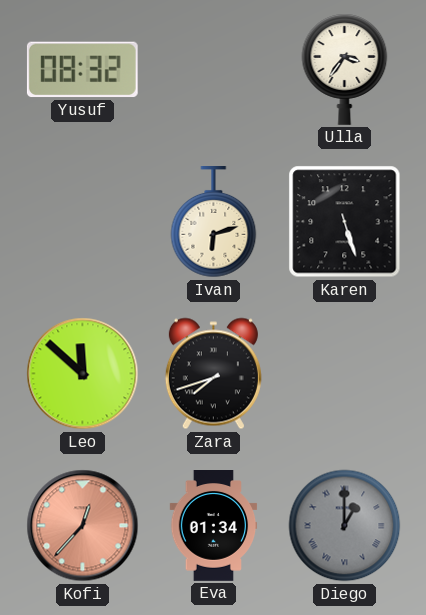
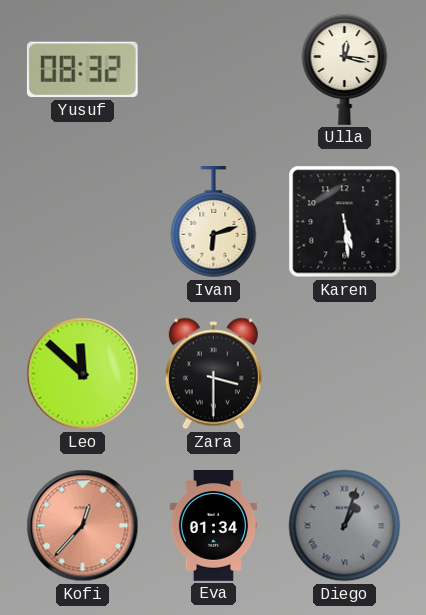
Ulla: 3:36 -> 12:17
Karen: 5:27 -> 5:29
Zara: 7:42 -> 3:30
Diego: 1:00 -> 1:03
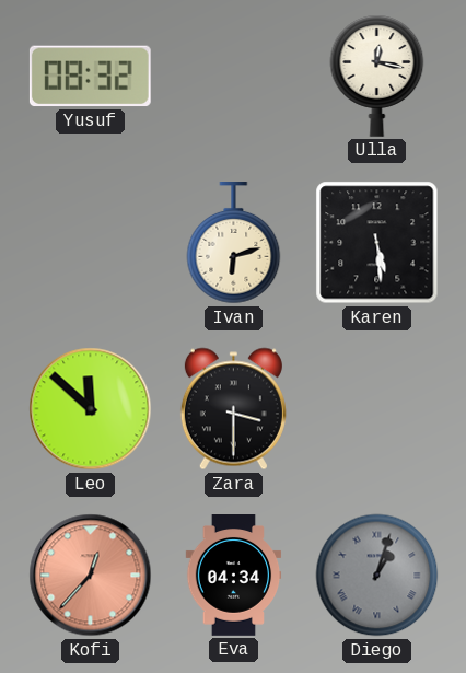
Eva: 01:34 -> 04:34
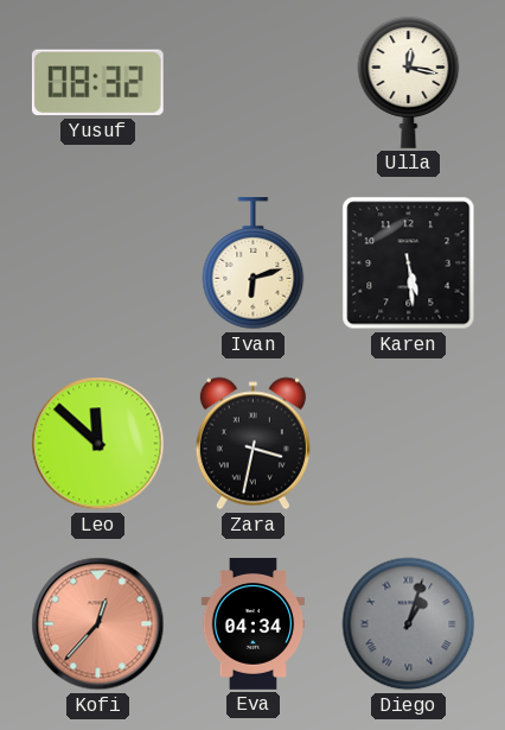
Zara: 3:30 -> 3:32
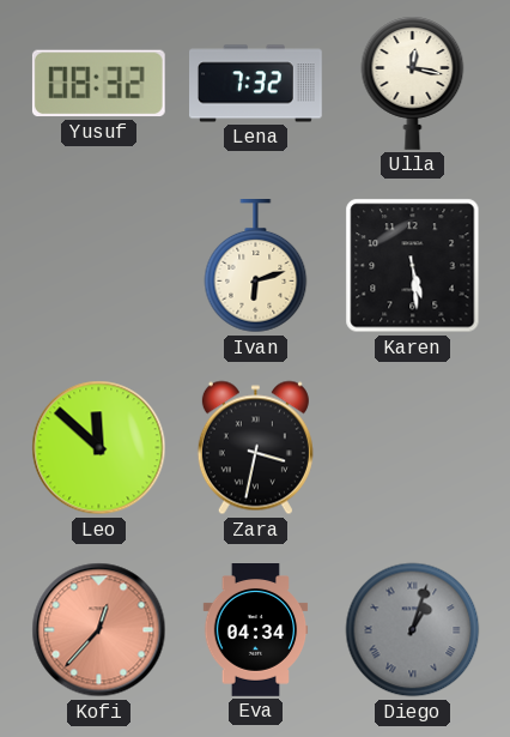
Lena: none -> 7:32
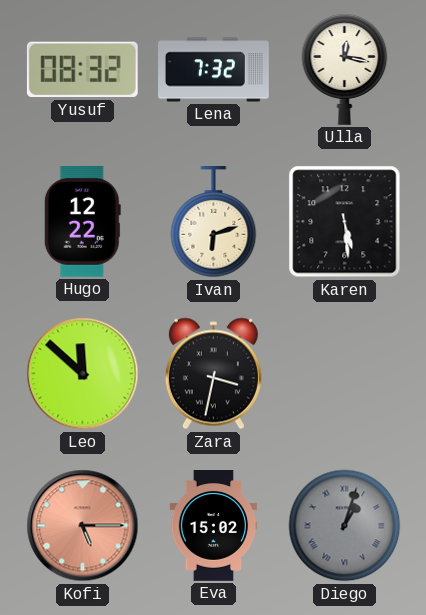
Hugo: none -> 12:22
Kofi: 12:37 -> 5:15
Eva: 04:34 -> 15:02
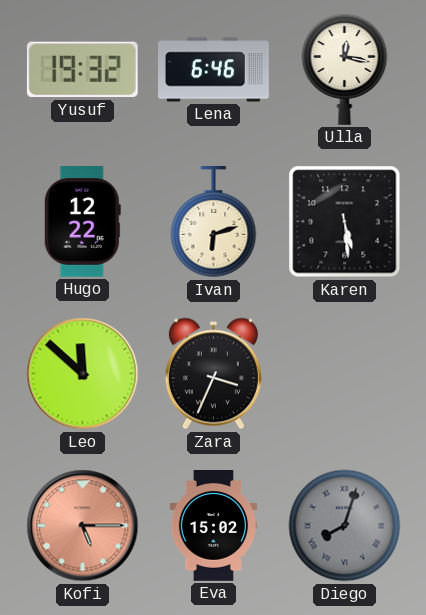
Yusuf: 08:32 -> 19:32
Lena: 7:32 -> 6:46
Zara: 3:32 -> 3:34
Diego: 1:03 -> 8:03
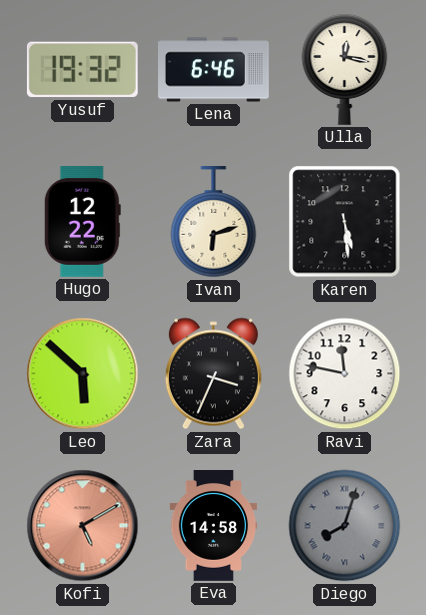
Leo: 11:52 -> 5:52
Ravi: none -> 11:47
Kofi: 5:15 -> 5:10
Eva: 15:02 -> 14:58
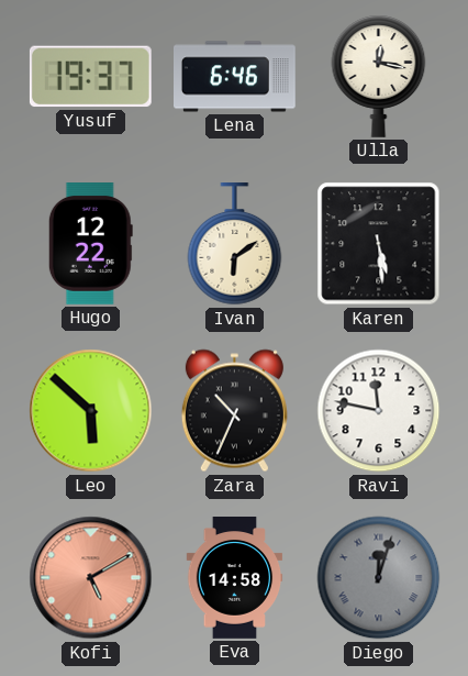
Yusuf: 19:32 -> 19:37
Ivan: 6:12 -> 6:09
Zara: 3:34 -> 10:34
Diego: 8:03 -> 12:03
